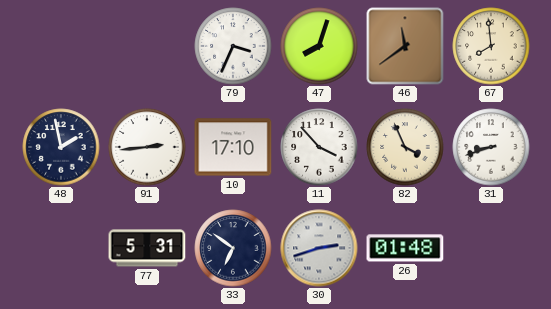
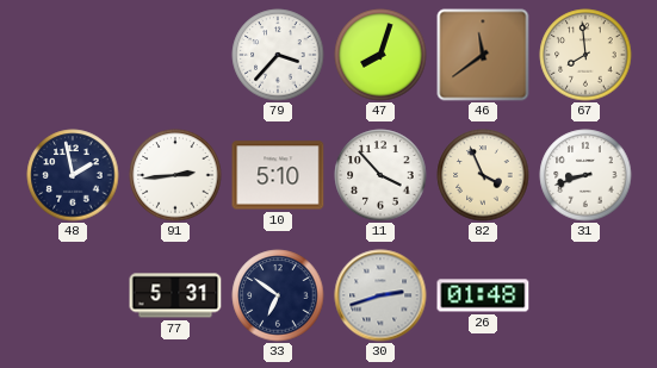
79: 3:34 -> 3:37
10: 17:10 -> 5:10
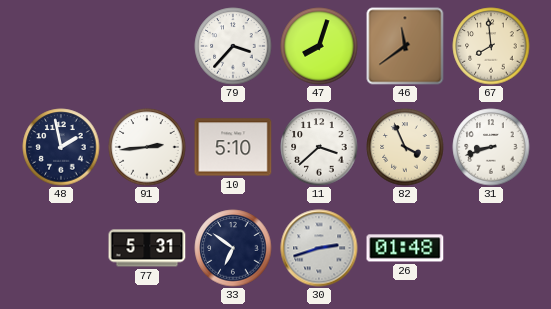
11: 3:53 -> 3:38
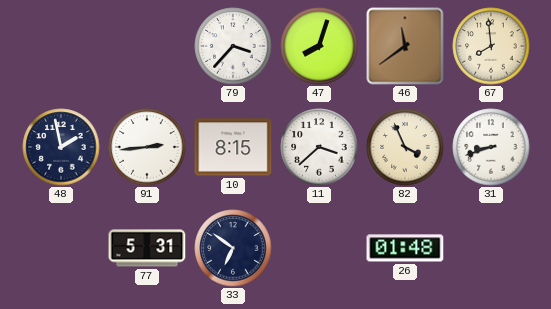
10: 5:10 -> 8:15
30: 2:42 -> none
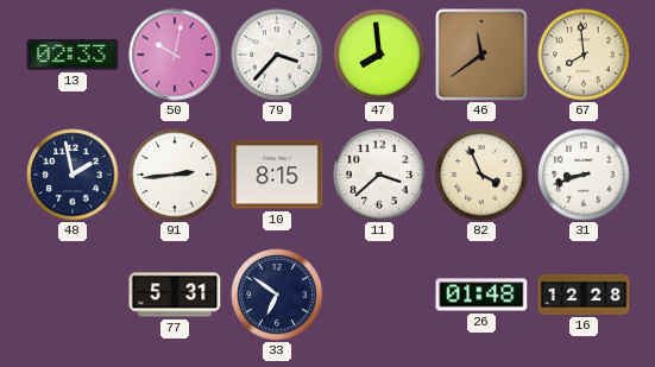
13: none -> 02:33
50: none -> 10:02
47: 8:03 -> 7:59
16: none -> 12:28
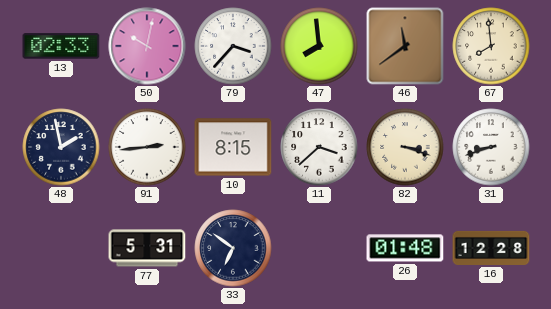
82: 3:56 -> 3:18
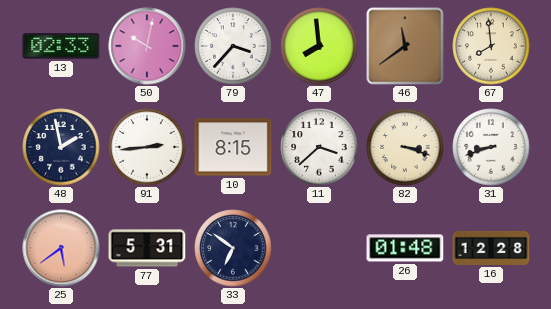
25: none -> 5:39
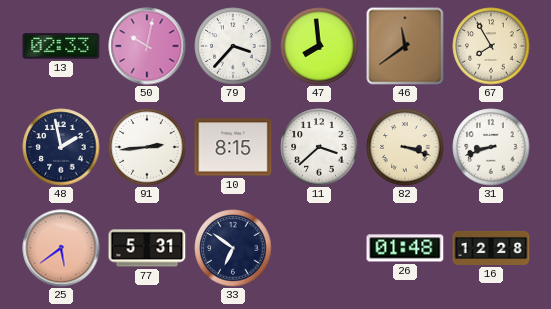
67: 7:59 -> 7:55
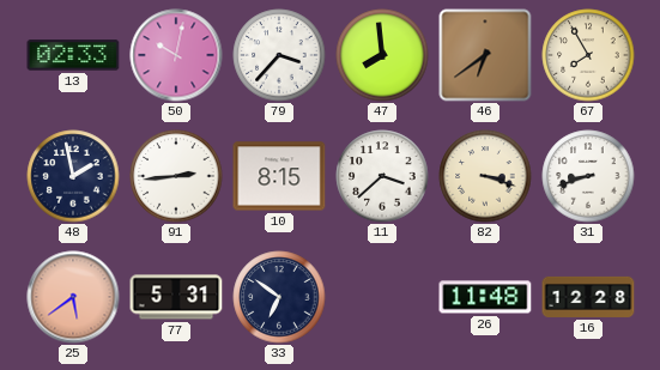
46: 11:39 -> 6:39
26: 01:48 -> 11:48
